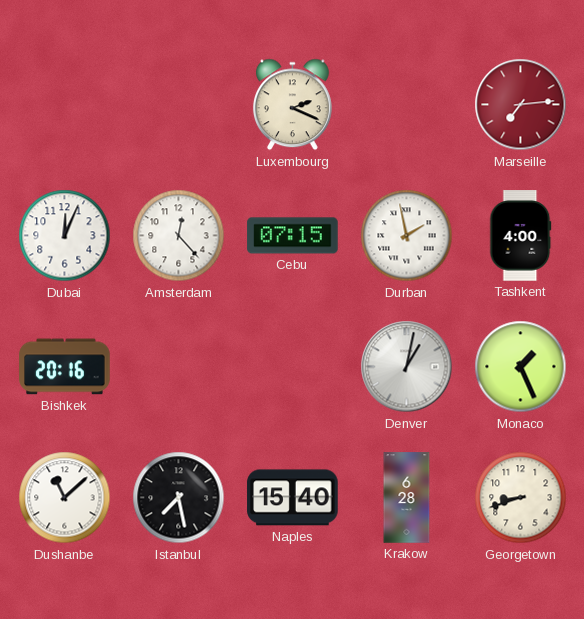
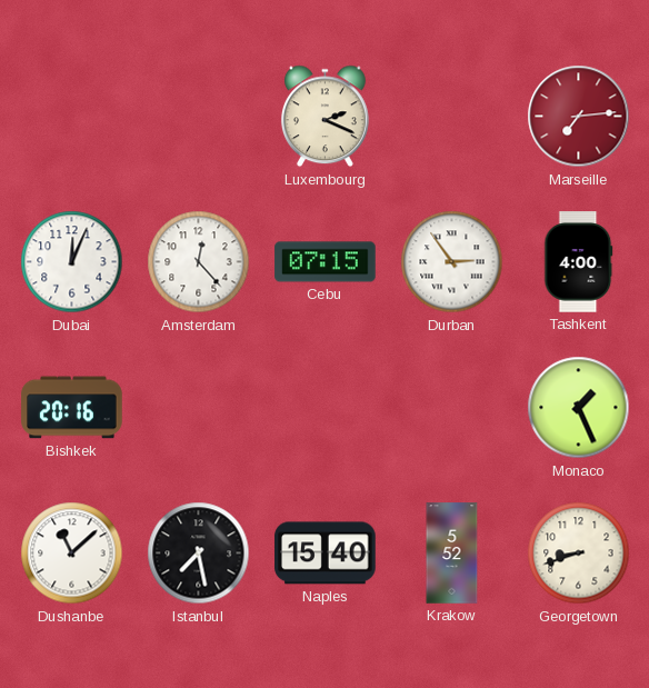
Durban: 1:58 -> 2:54
Denver: 1:02 -> none
Krakow: 6:28 -> 5:52
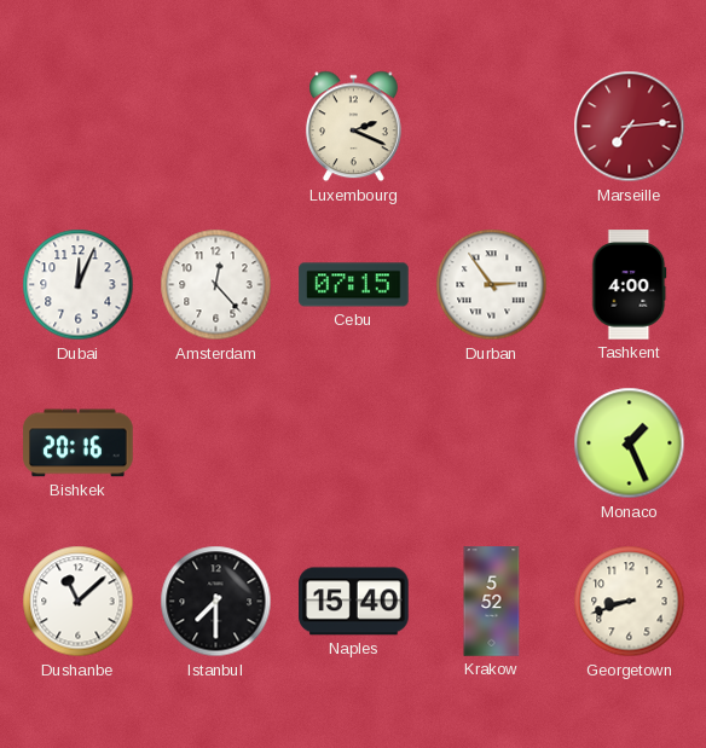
Istanbul: 7:28 -> 7:30
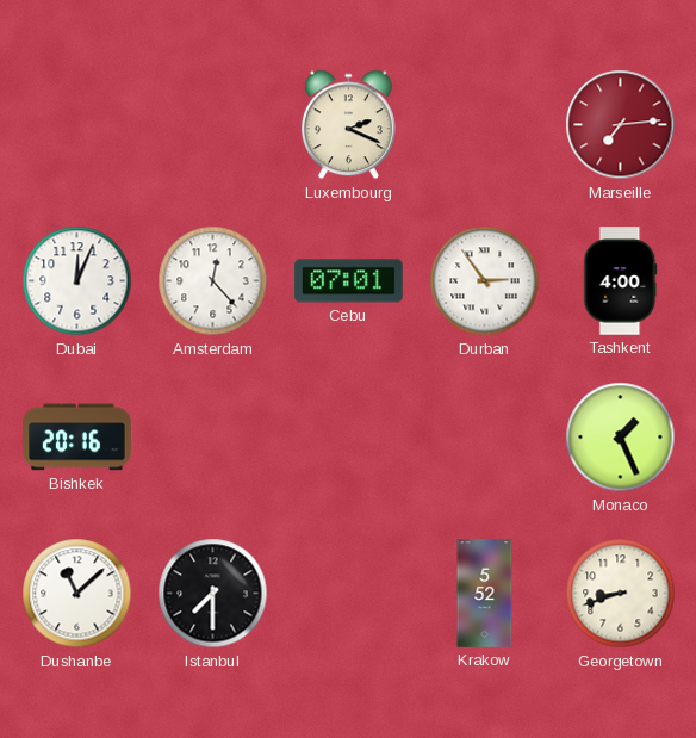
Cebu: 07:15 -> 07:01
Naples: 15:40 -> none
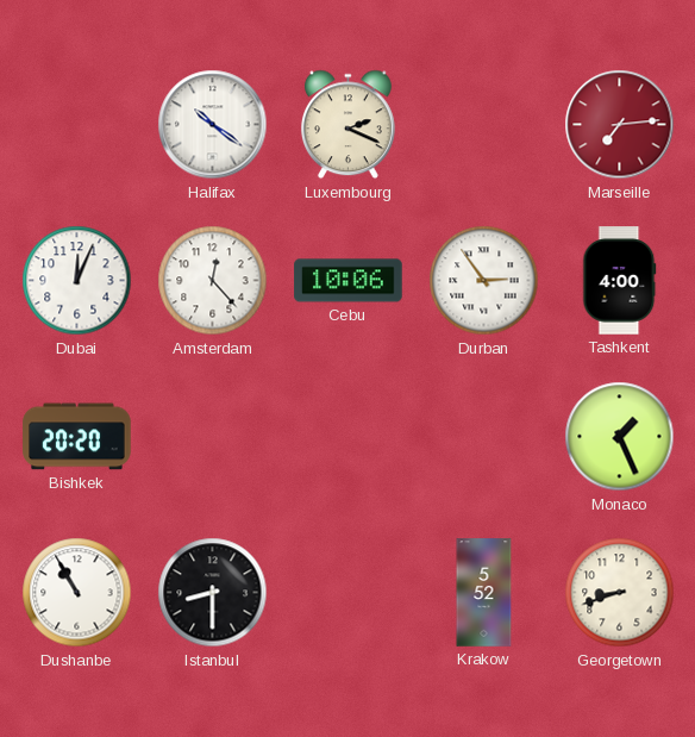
Halifax: none -> 10:21
Cebu: 07:01 -> 10:06
Bishkek: 20:16 -> 20:20
Dushanbe: 11:08 -> 10:55
Istanbul: 7:30 -> 8:30
